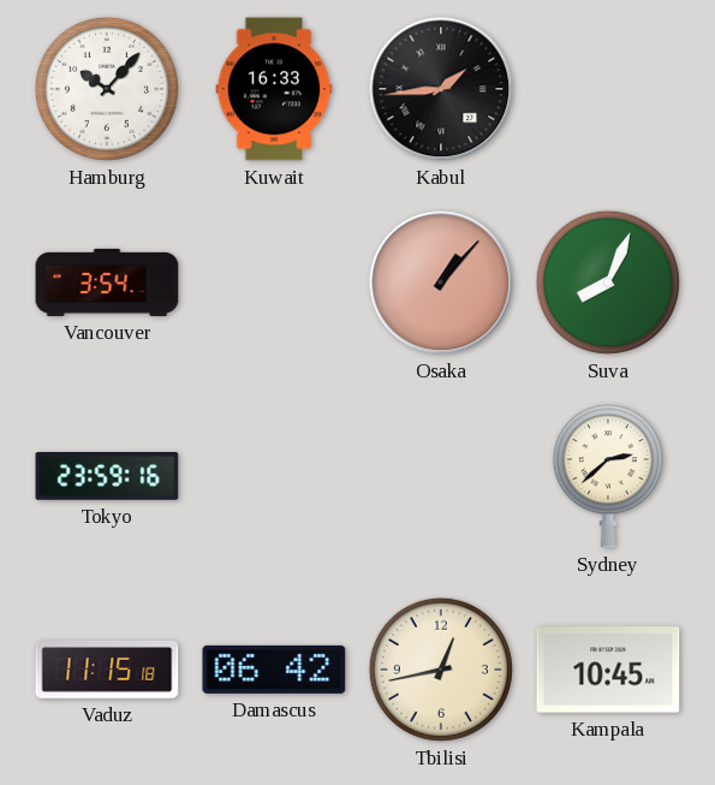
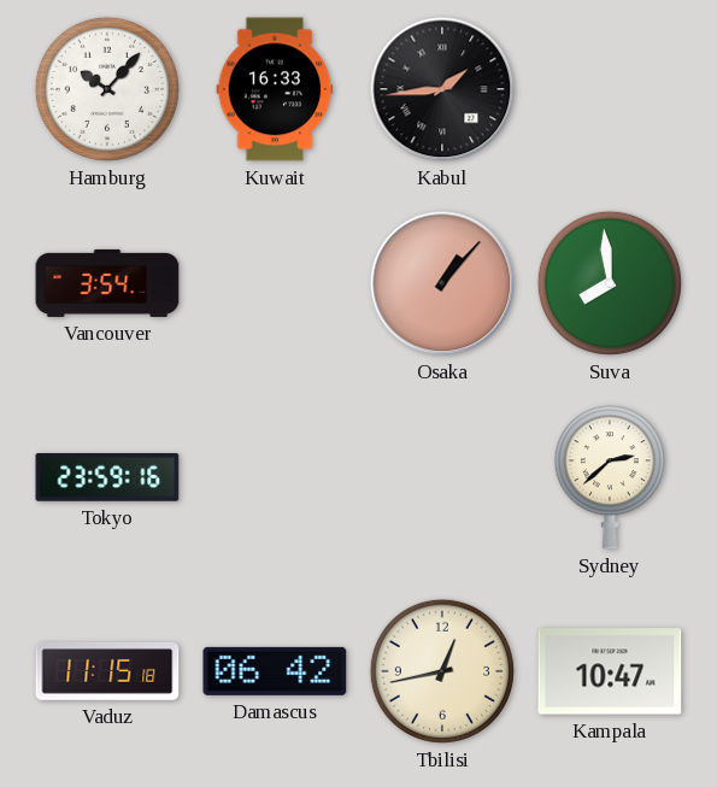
Suva: 8:04 -> 7:59
Kampala: 10:45 -> 10:47
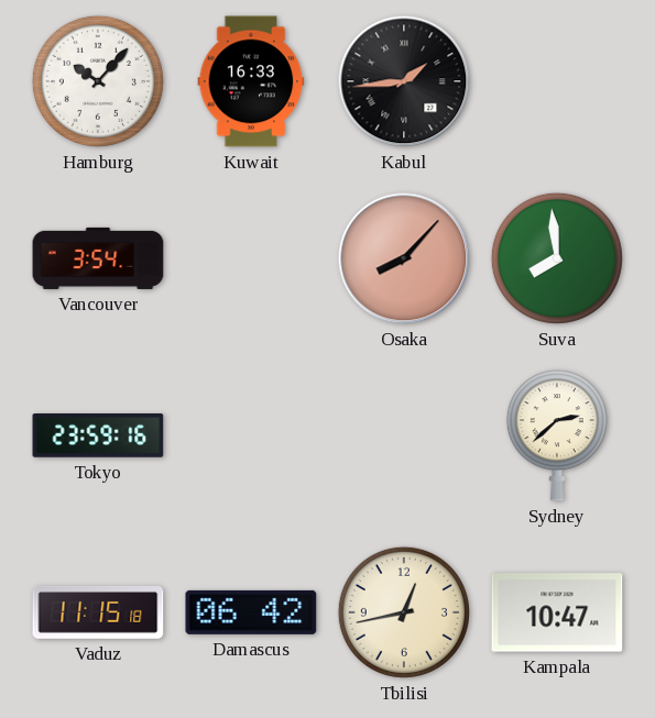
Osaka: 1:07 -> 8:07
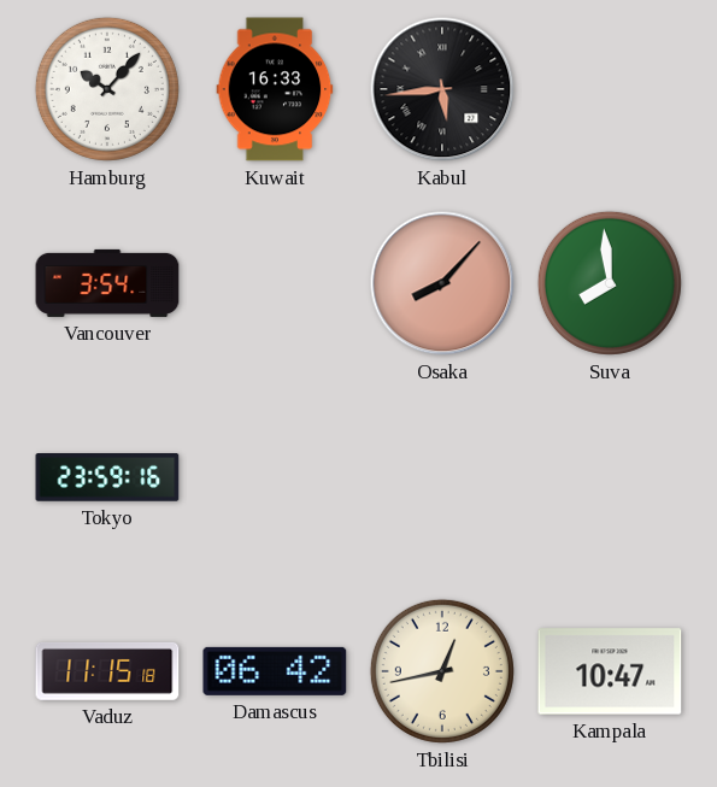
Kabul: 1:44 -> 5:44
Sydney: 2:38 -> none
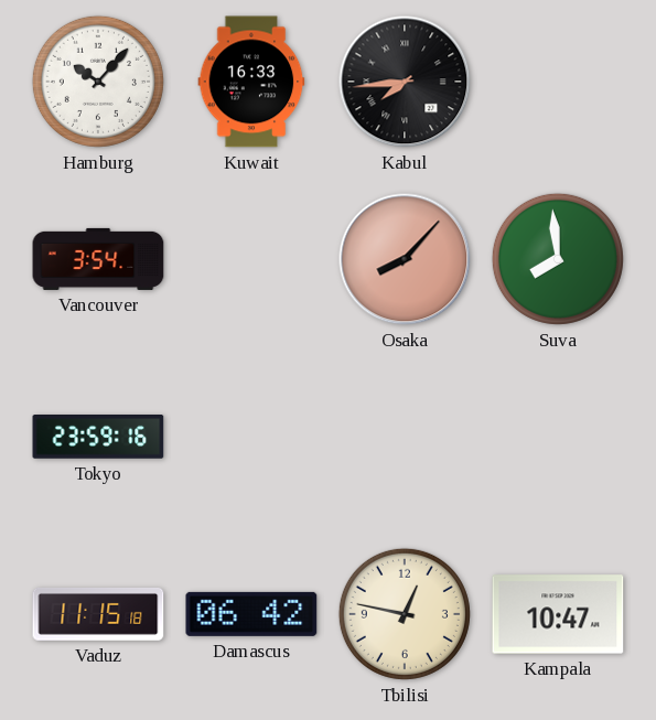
Kabul: 5:44 -> 7:44
Tbilisi: 12:43 -> 12:47
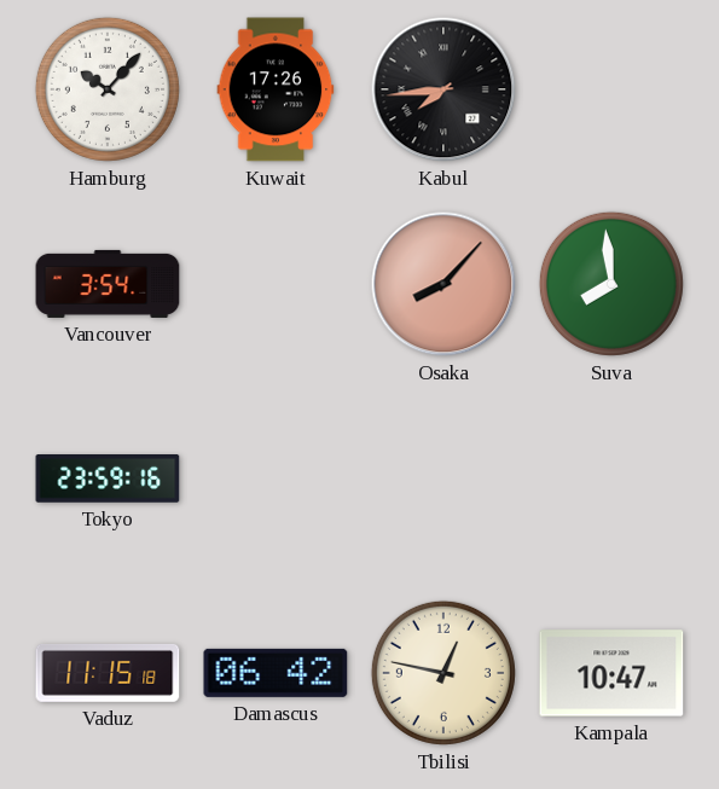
Kuwait: 16:33 -> 17:26
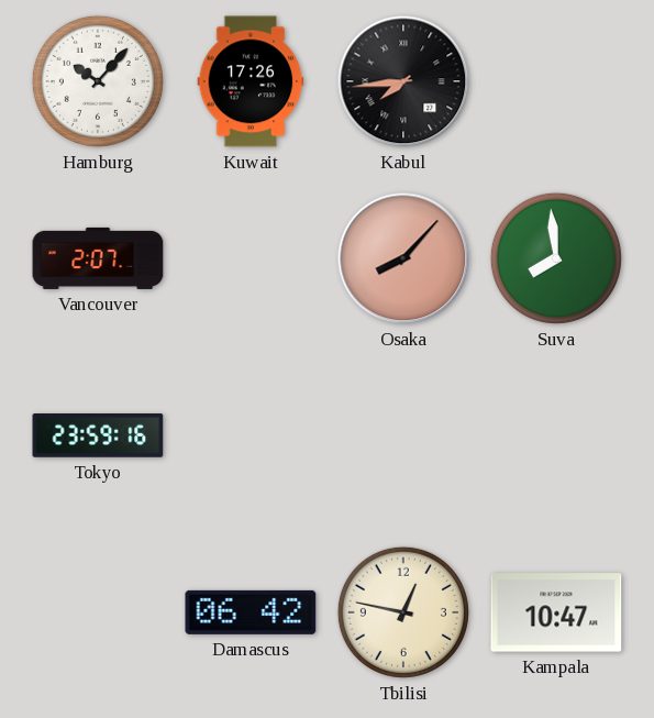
Vancouver: 3:54 -> 2:07
Vaduz: 11:15 -> none
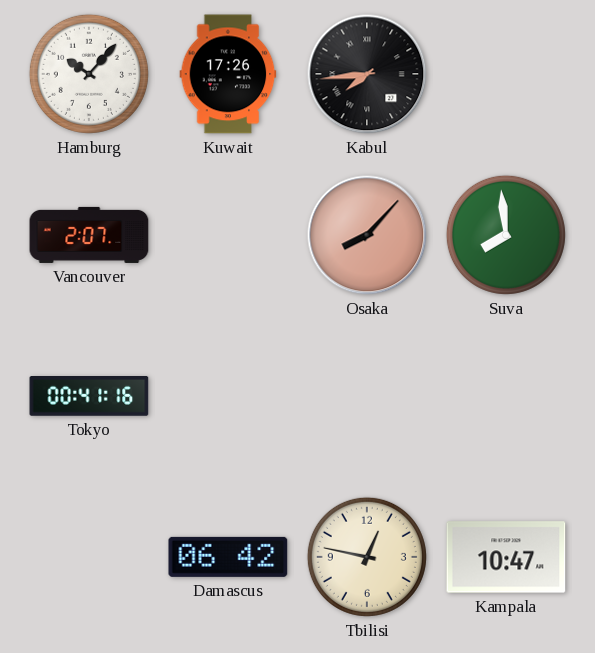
Tokyo: 23:59 -> 00:41
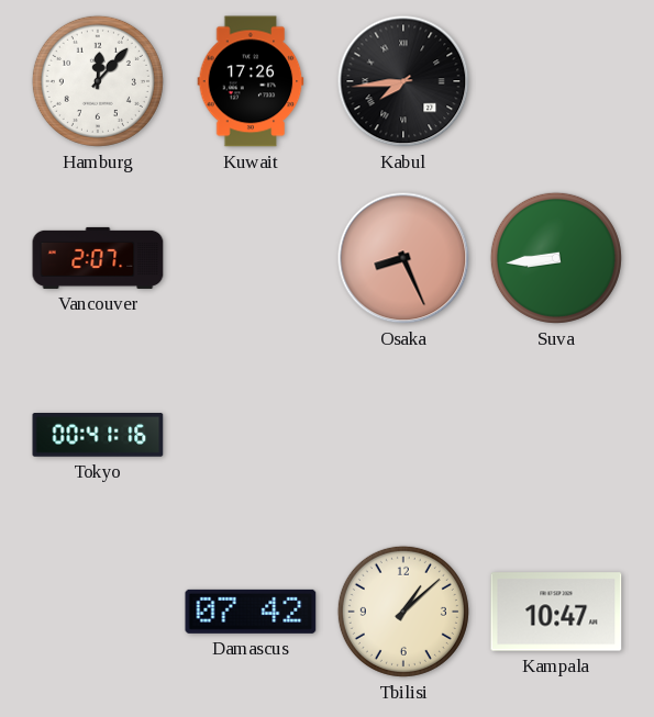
Hamburg: 10:07 -> 12:07
Osaka: 8:07 -> 8:26
Suva: 7:59 -> 8:44
Damascus: 06:42 -> 07:42
Tbilisi: 12:47 -> 1:08
